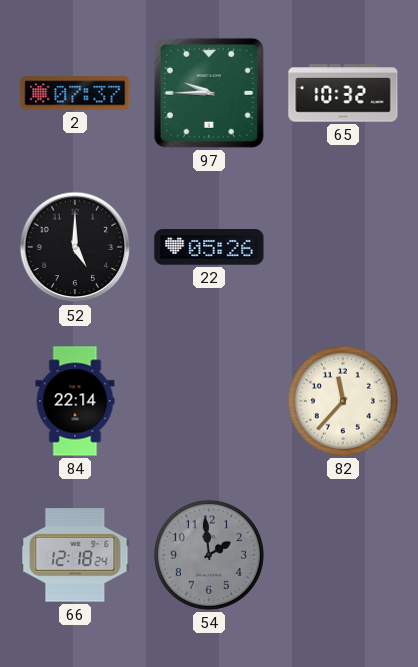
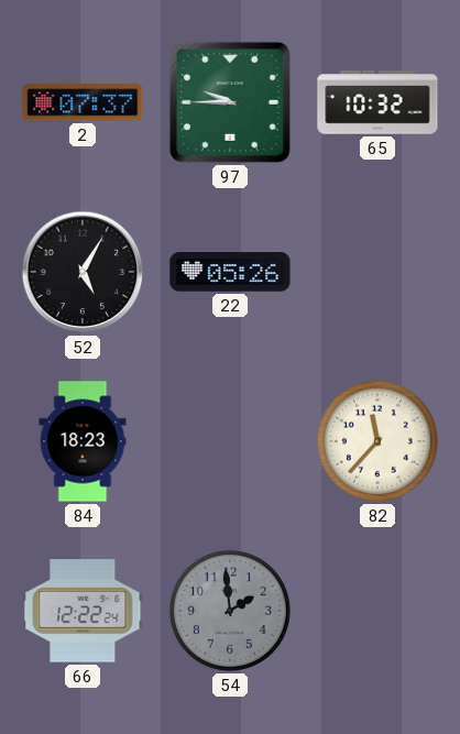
52: 5:00 -> 5:05
84: 22:14 -> 18:23
66: 12:18 -> 12:22
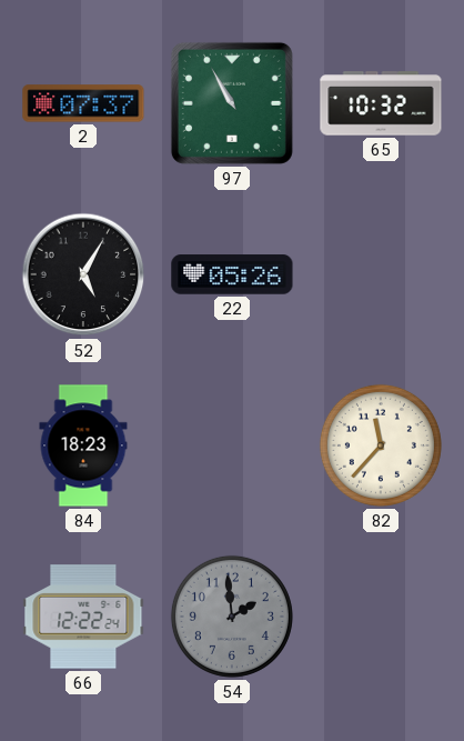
97: 9:45 -> 10:55
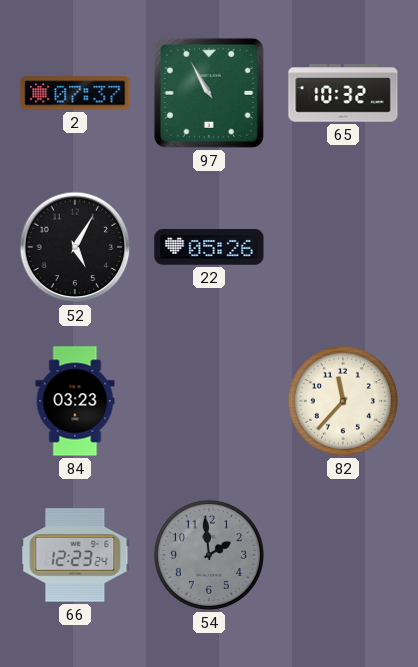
84: 18:23 -> 03:23
66: 12:22 -> 12:23
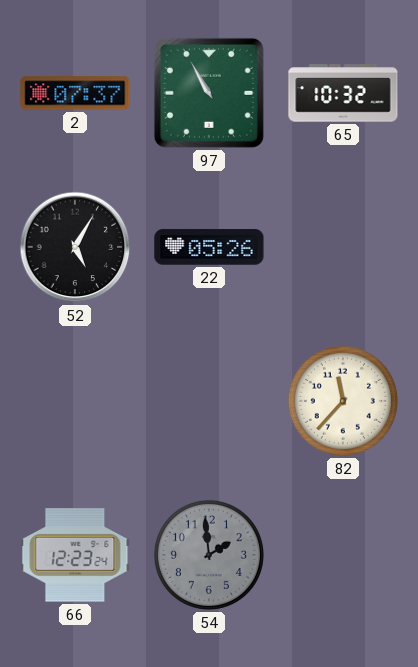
84: 03:23 -> none
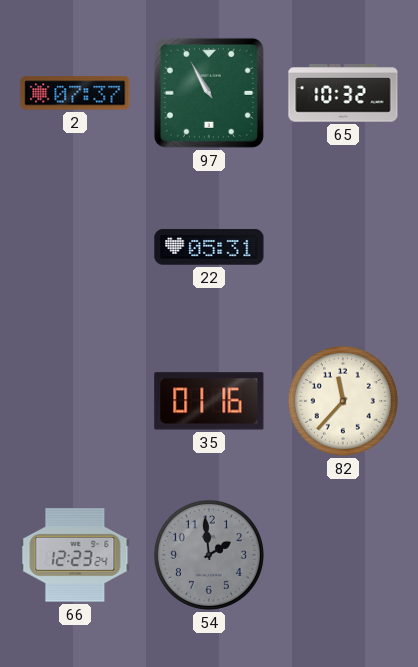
52: 5:05 -> none
22: 05:26 -> 05:31
35: none -> 01:16
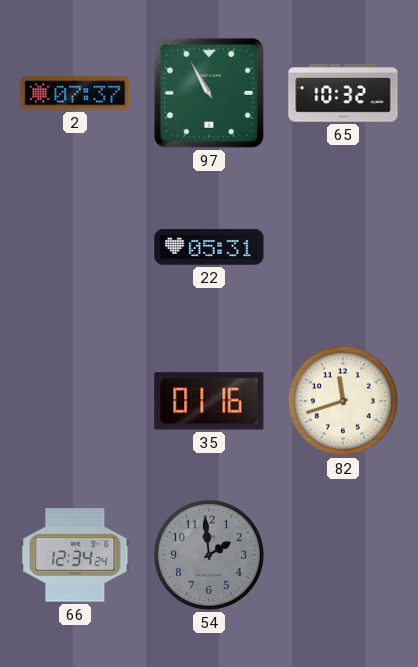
82: 11:37 -> 11:42
66: 12:23 -> 12:34
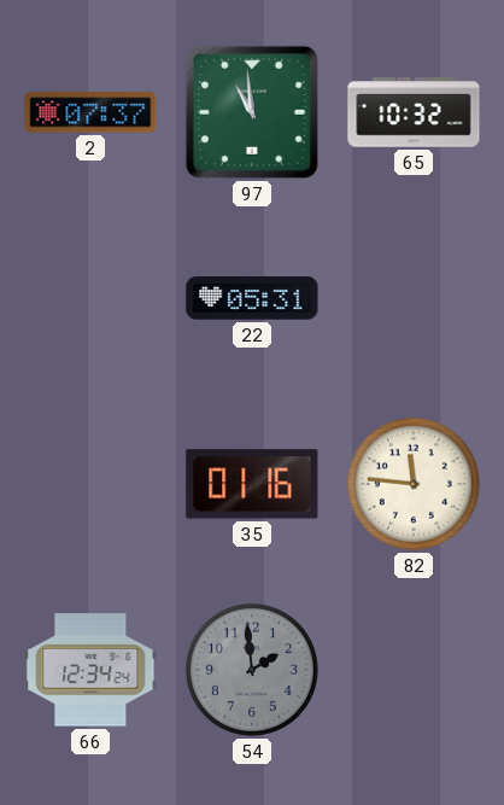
97: 10:55 -> 10:59
82: 11:42 -> 11:46
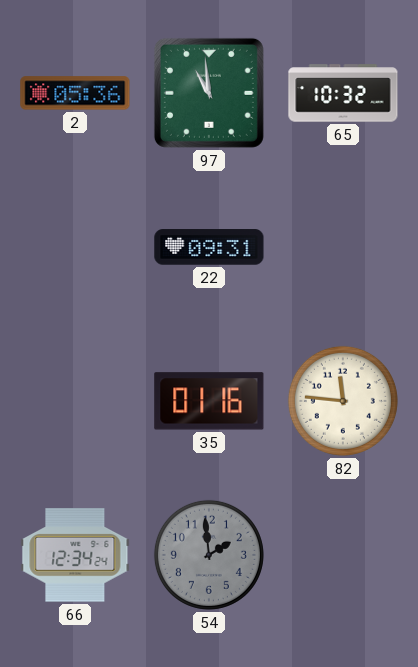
2: 07:37 -> 05:36
22: 05:31 -> 09:31
